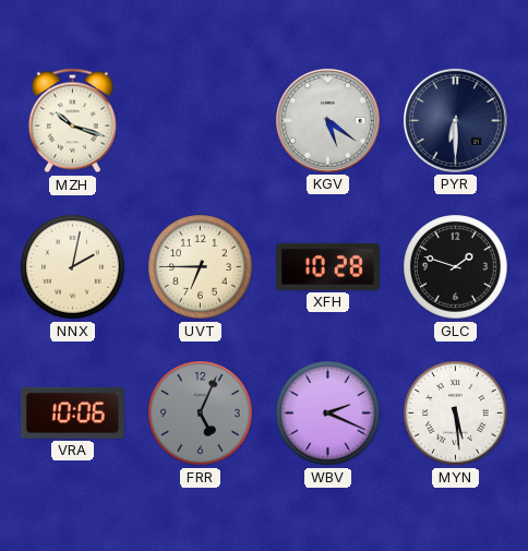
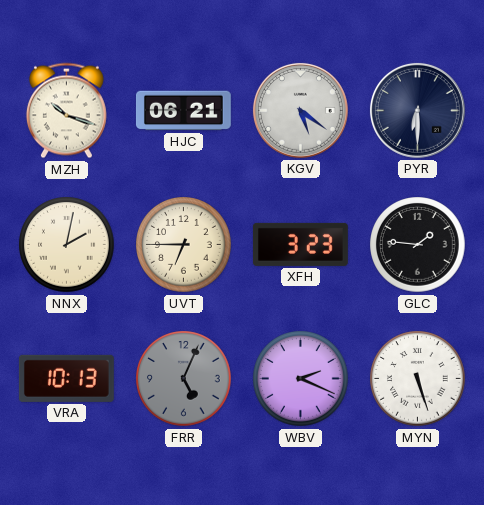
HJC: none -> 06:21
XFH: 10:28 -> 3:23
GLC: 1:48 -> 1:46
VRA: 10:06 -> 10:13
MYN: 5:29 -> 5:27
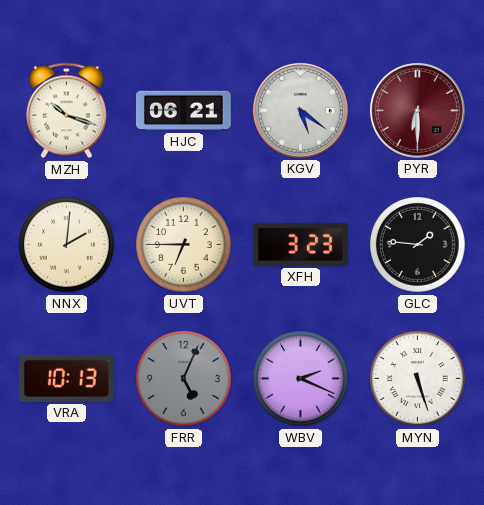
PYR dial: navy -> burgundy
NNX: 2:02 -> 2:01
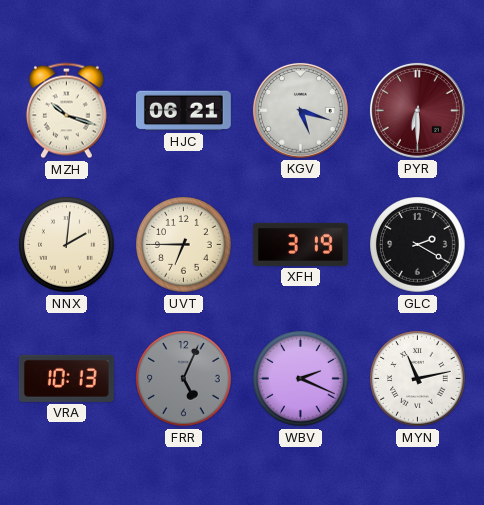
KGV: 5:21 -> 5:18
XFH: 3:23 -> 3:19
GLC: 1:46 -> 2:20
MYN: 5:27 -> 11:13
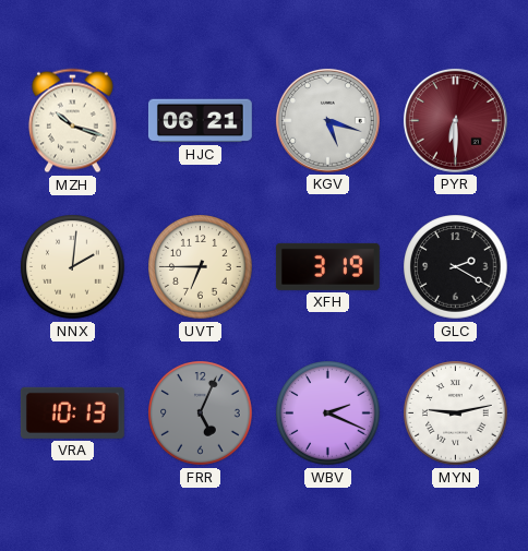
MYN: 11:13 -> 9:13
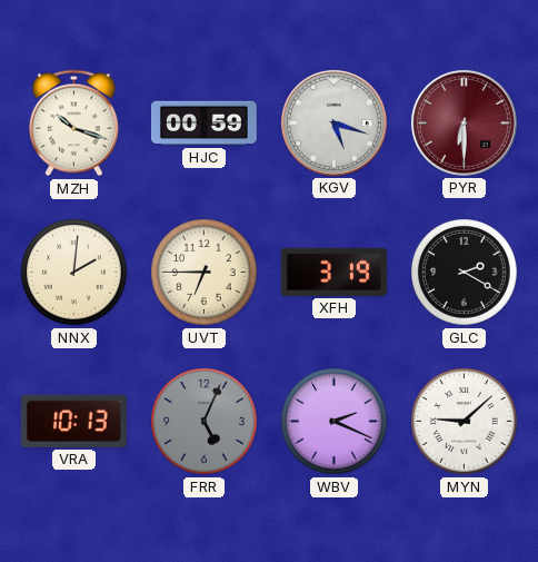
HJC: 06:21 -> 00:59
MYN: 9:13 -> 9:08
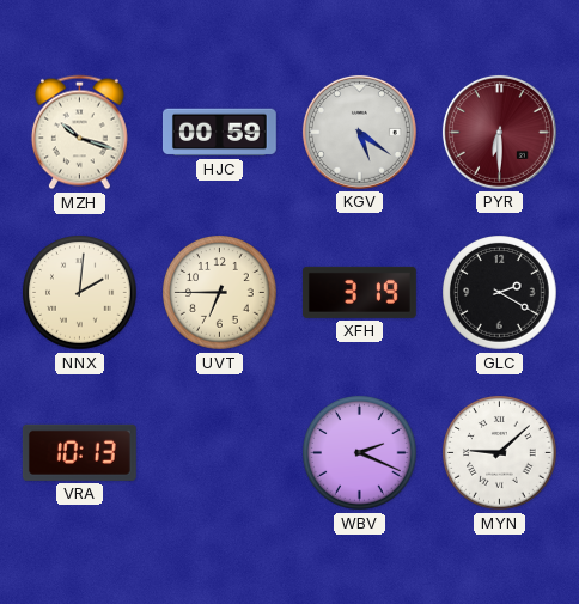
KGV: 5:18 -> 5:21
FRR: 5:04 -> none
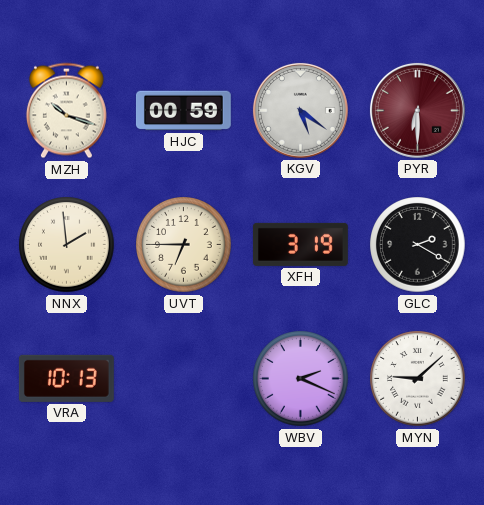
NNX: 2:01 -> 1:59
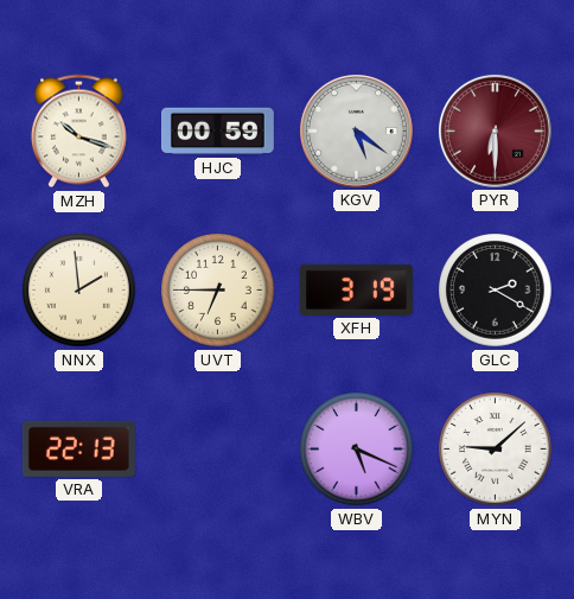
VRA: 10:13 -> 22:13
WBV: 2:19 -> 5:19
